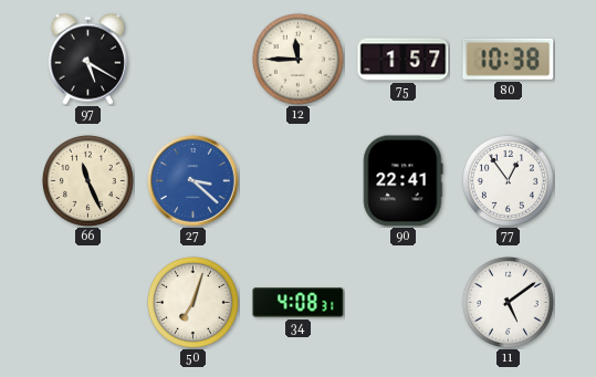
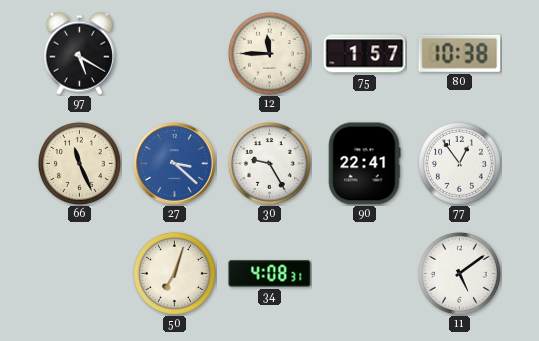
30: none -> 9:25
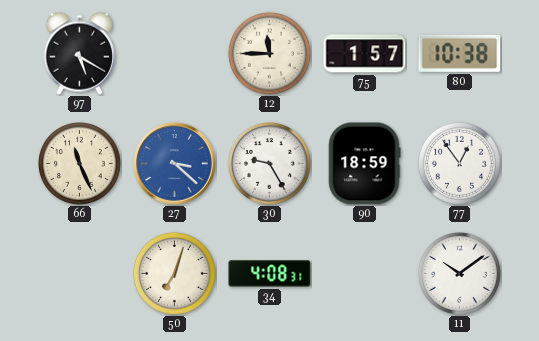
90: 22:41 -> 18:59
11: 5:09 -> 10:09
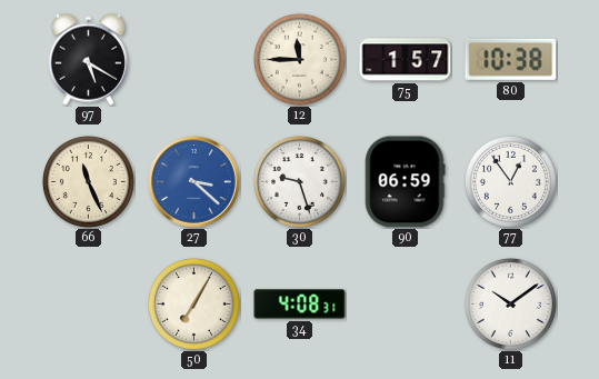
30: 9:25 -> 9:27
90: 18:59 -> 06:59
50: 7:03 -> 7:05
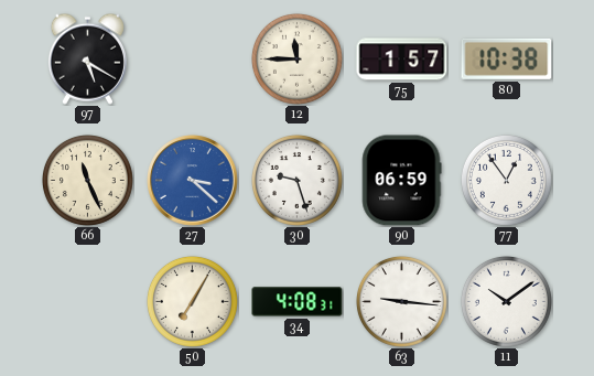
63: none -> 9:16
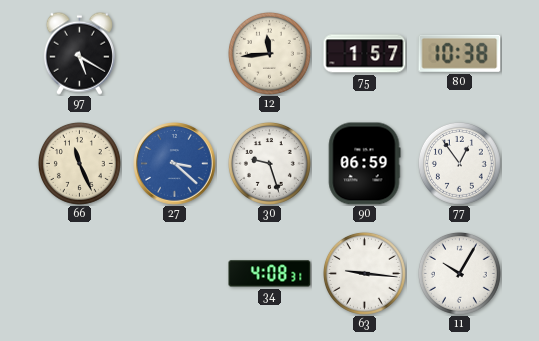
12: 11:45 -> 11:44
50: 7:05 -> none
11: 10:09 -> 10:05
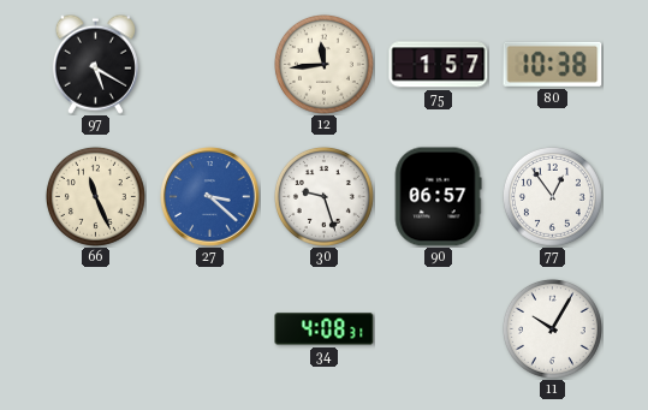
90: 06:59 -> 06:57
63: 9:16 -> none
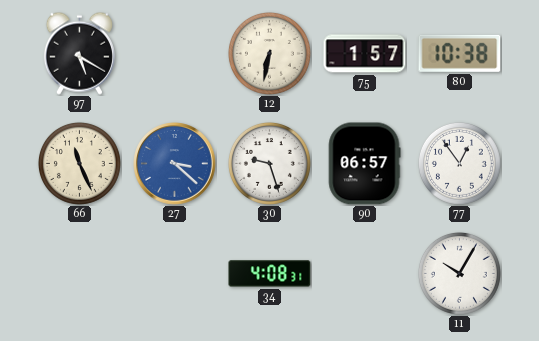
12: 11:44 -> 6:32
